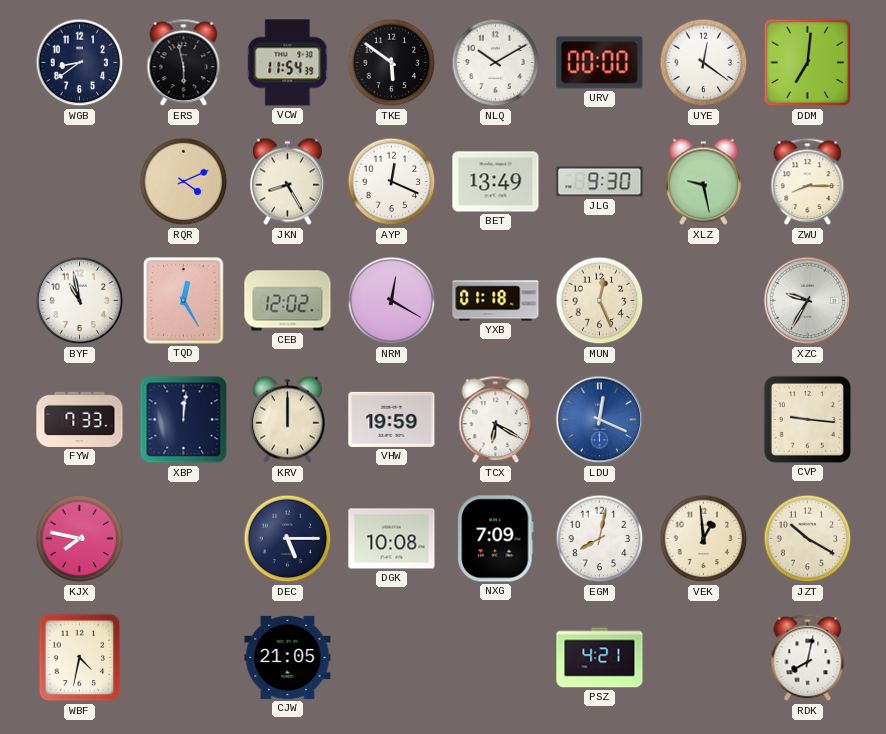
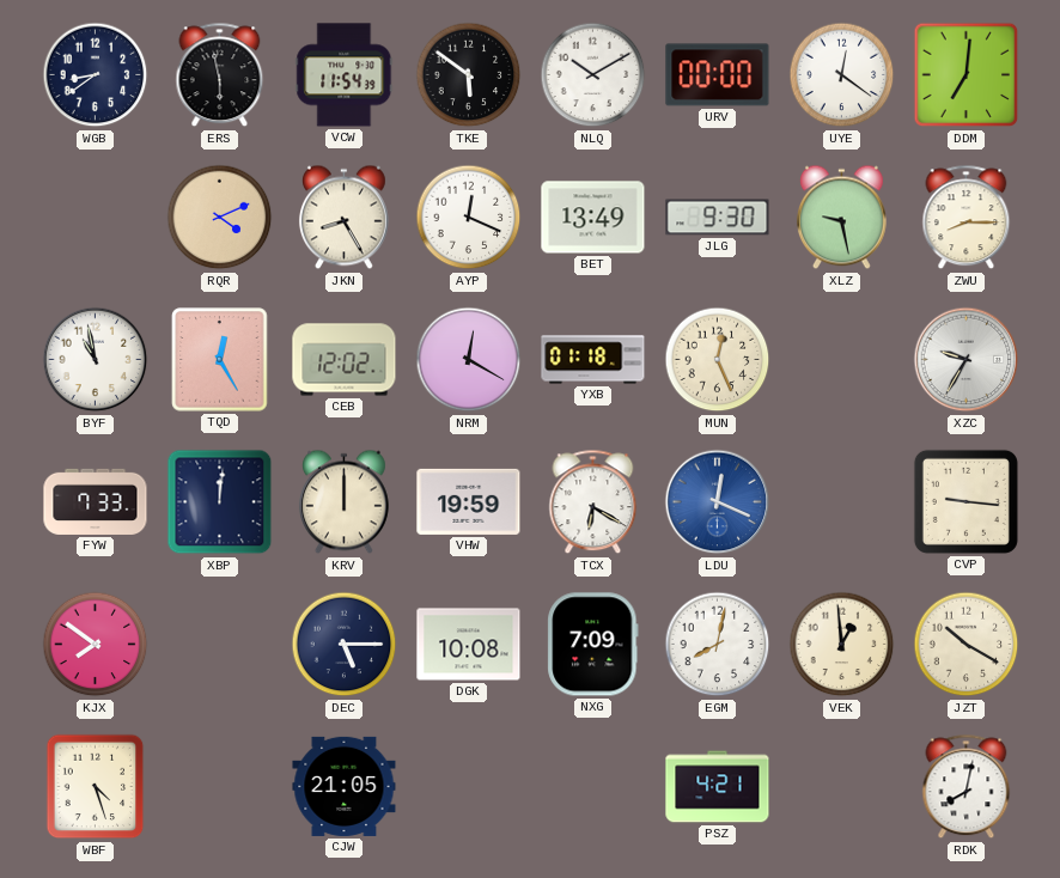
KJX: 7:47 -> 7:51
WBF: 4:32 -> 4:27
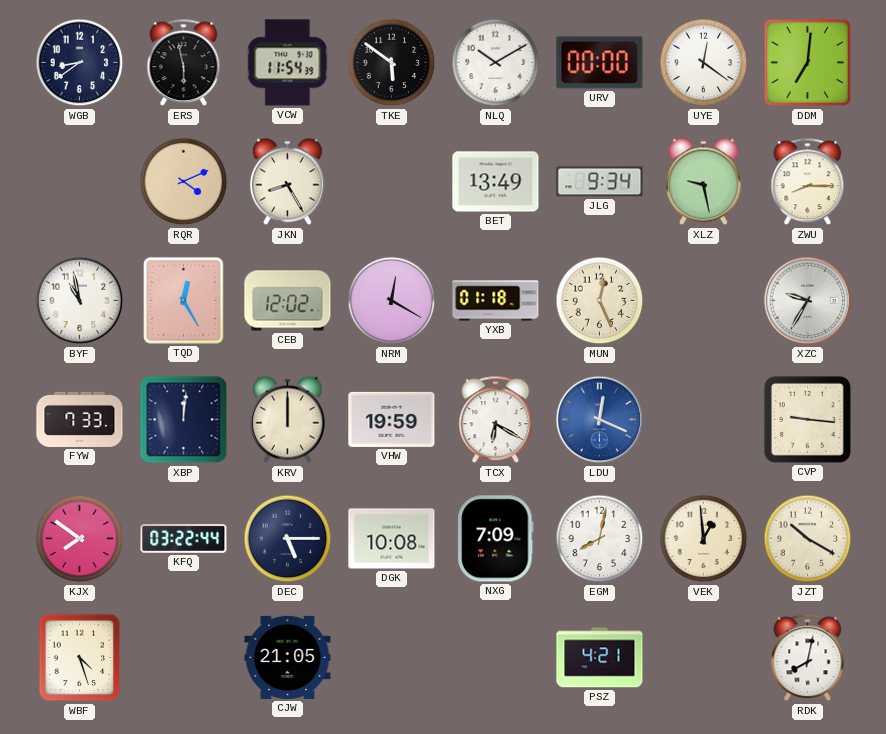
AYP: 12:19 -> none
JLG: 9:30 -> 9:34
KFQ: none -> 03:22
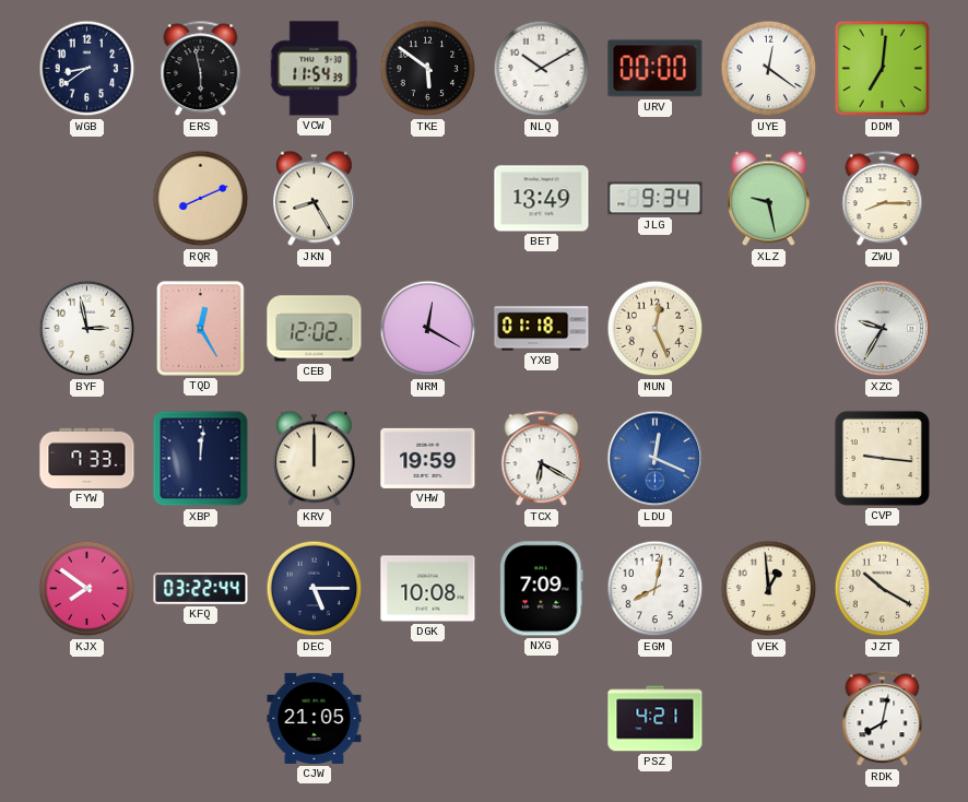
RQR: 4:11 -> 8:11
BYF: 10:58 -> 2:58
WBF: 4:27 -> none
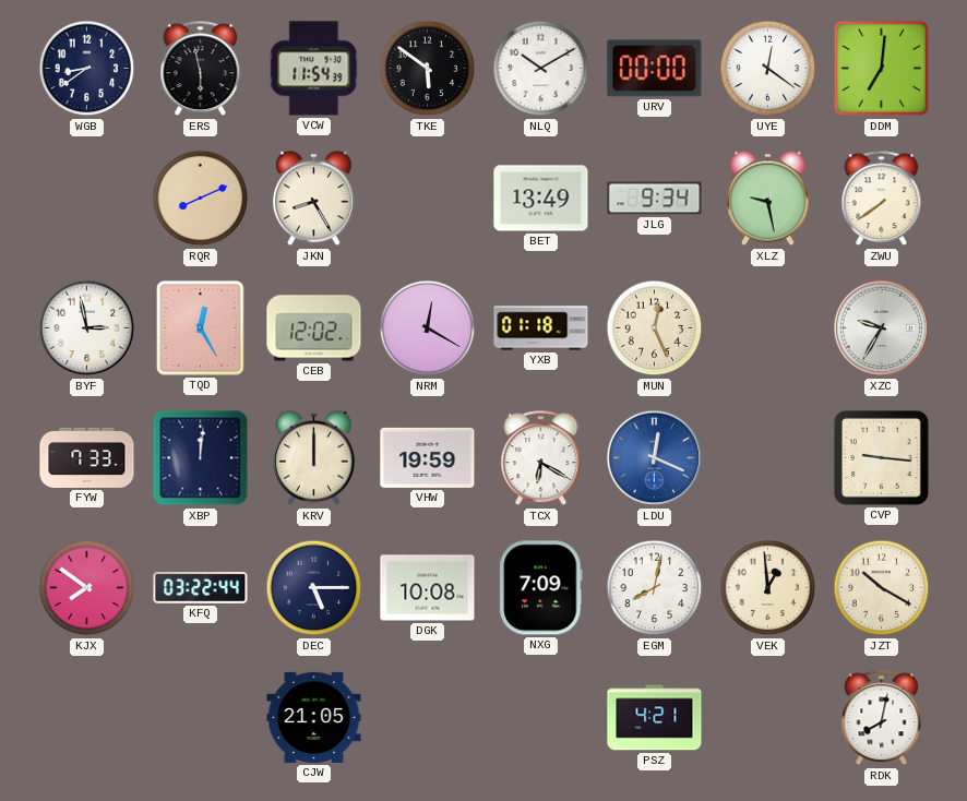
ZWU: 8:15 -> 7:39
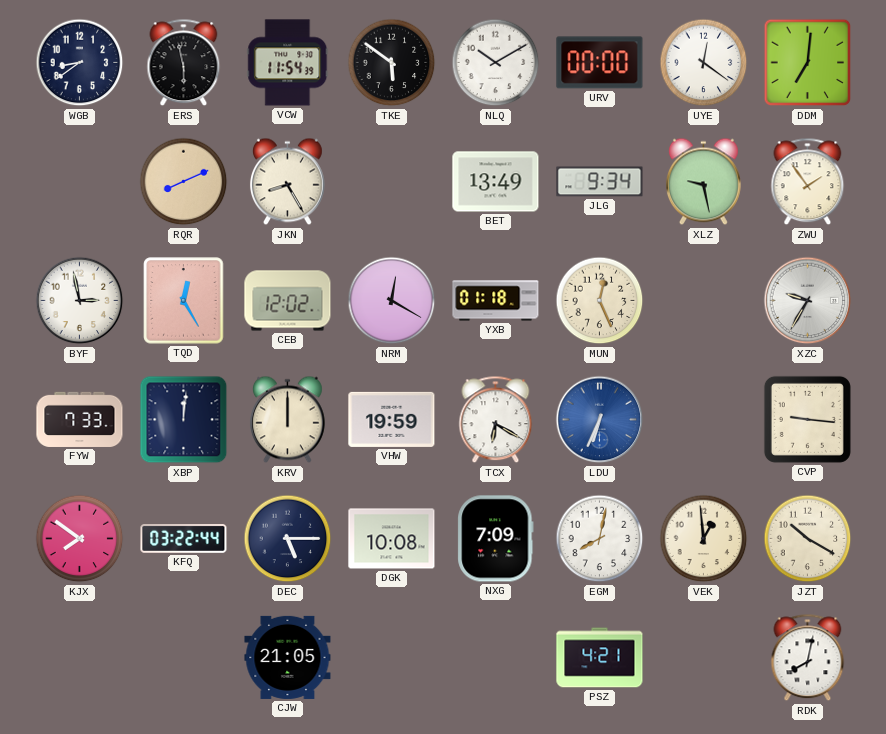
ZWU: 7:39 -> 1:54
LDU: 12:19 -> 6:34
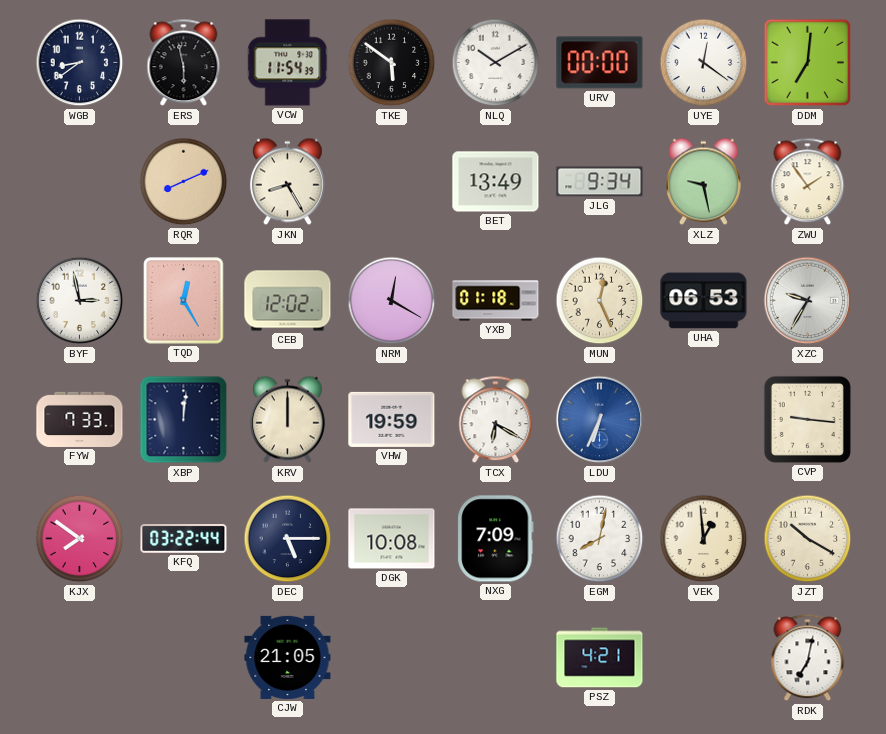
UHA: none -> 06:53
RDK: 8:02 -> 7:02
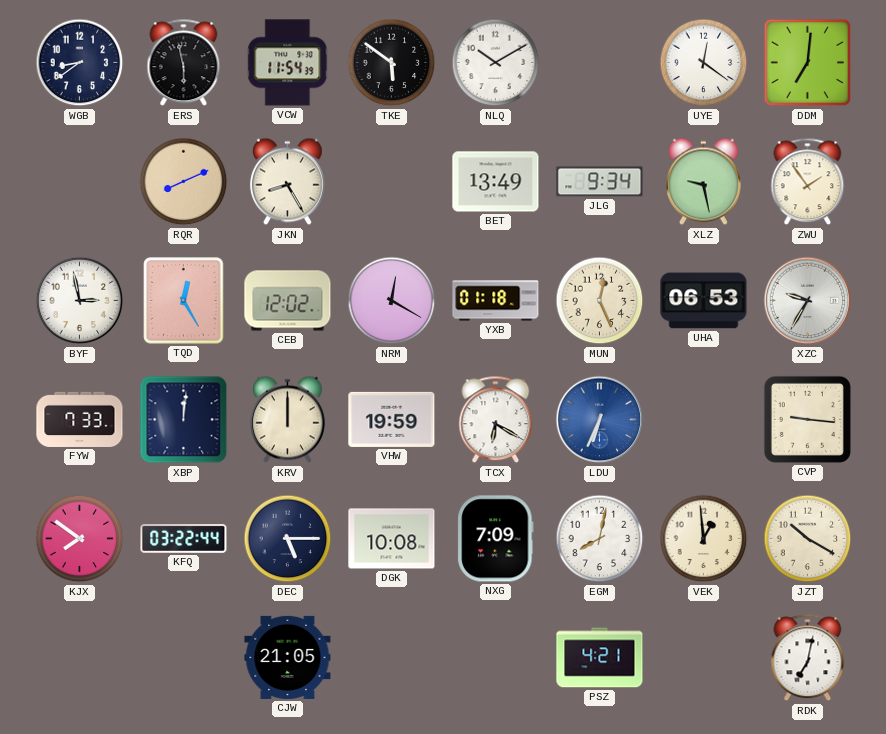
URV: 00:00 -> none
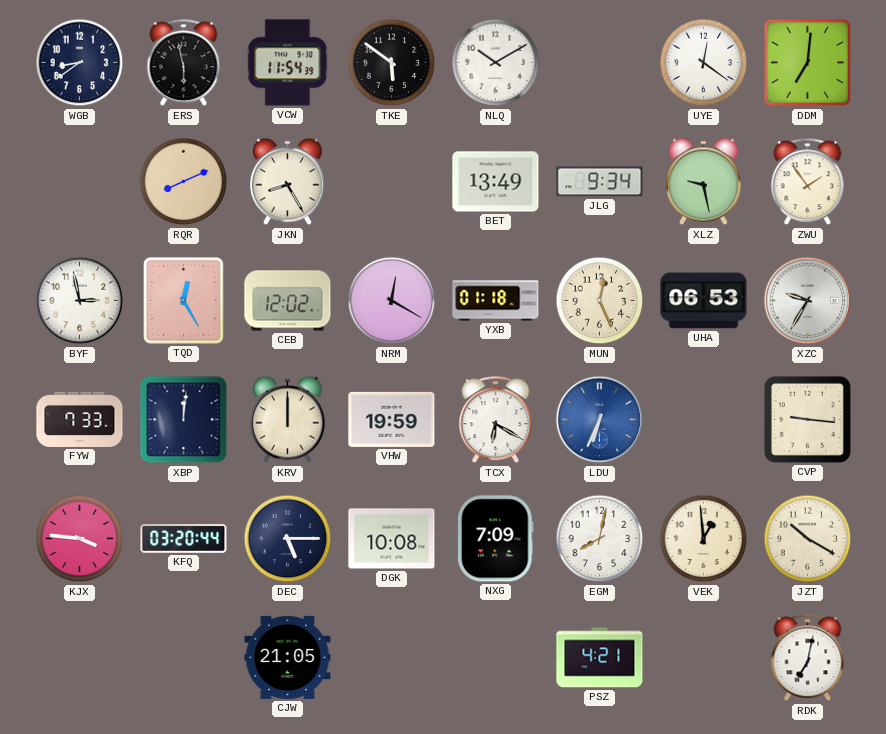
KJX: 7:51 -> 3:46
KFQ: 03:22 -> 03:20
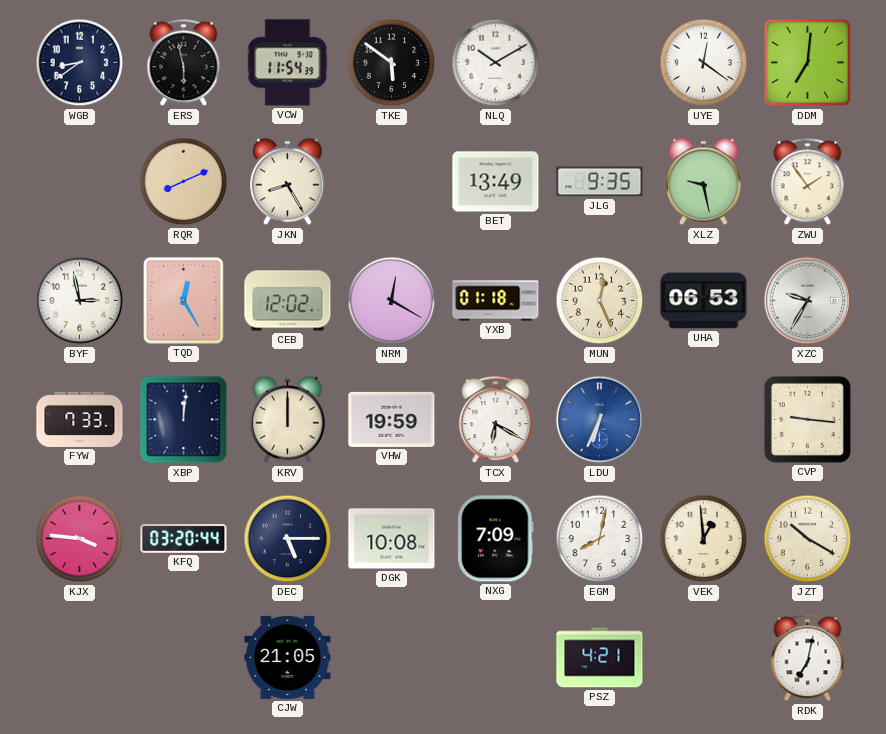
JLG: 9:34 -> 9:35
